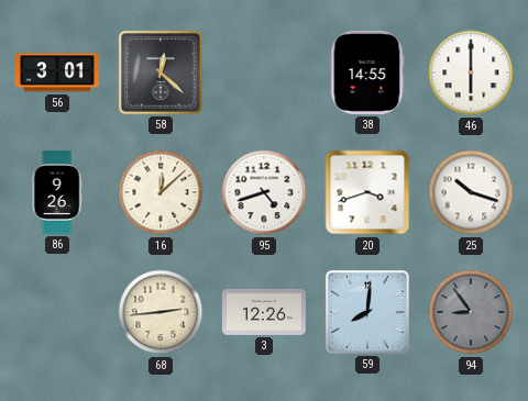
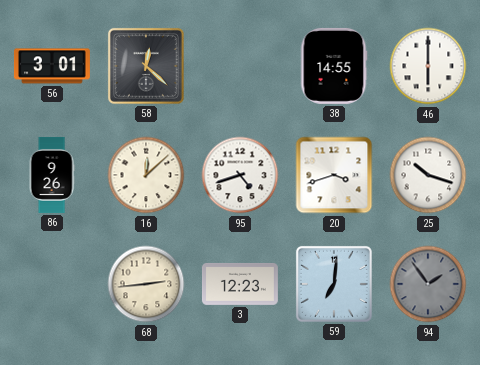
3: 12:26 -> 12:23
59: 8:01 -> 7:01
94: 8:54 -> 1:54
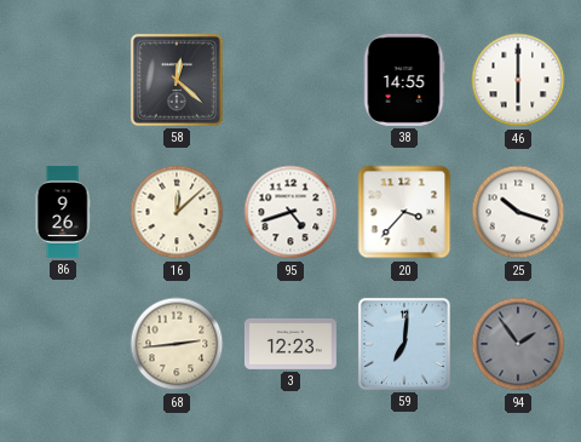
56: 3:01 -> none
20: 3:42 -> 3:37
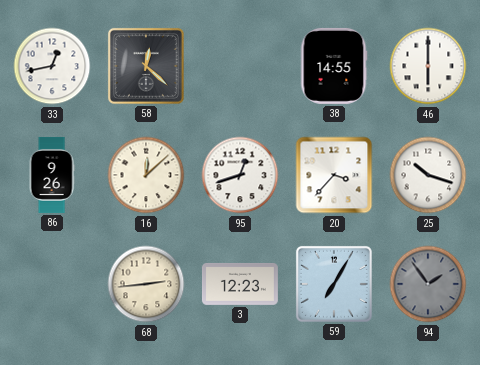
33: none -> 12:43
95: 4:42 -> 12:42
59: 7:01 -> 7:05
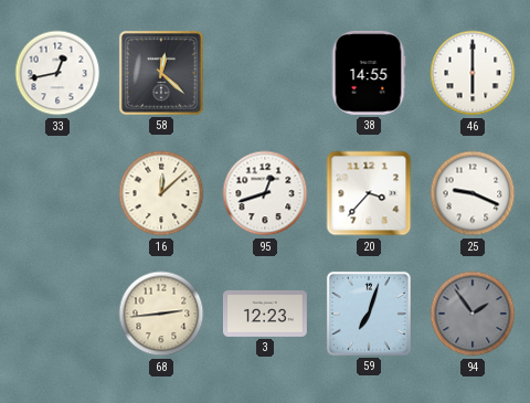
86: 9:26 -> none
25: 10:18 -> 9:19
59: 7:05 -> 7:03
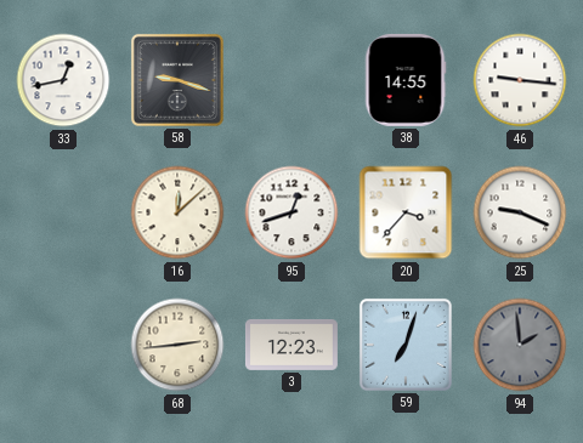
58: 12:22 -> 9:18
46: 6:00 -> 9:16
94: 1:54 -> 1:59
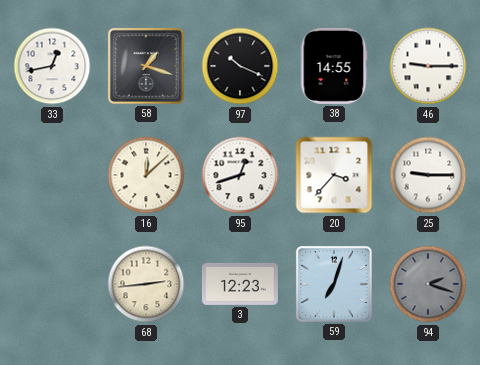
58: 9:18 -> 1:18
97: none -> 10:19
46: 9:16 -> 9:15
25: 9:19 -> 9:15
94: 1:59 -> 2:18
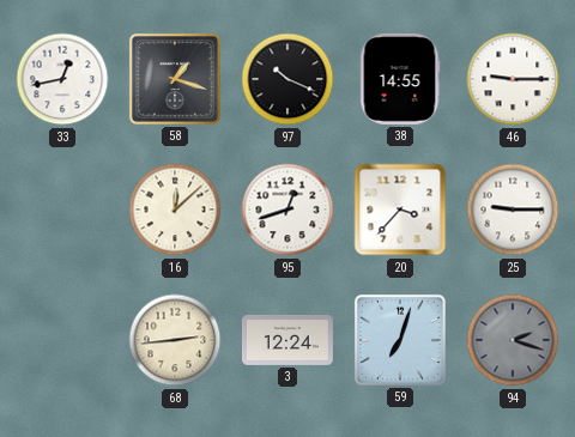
3: 12:23 -> 12:24
